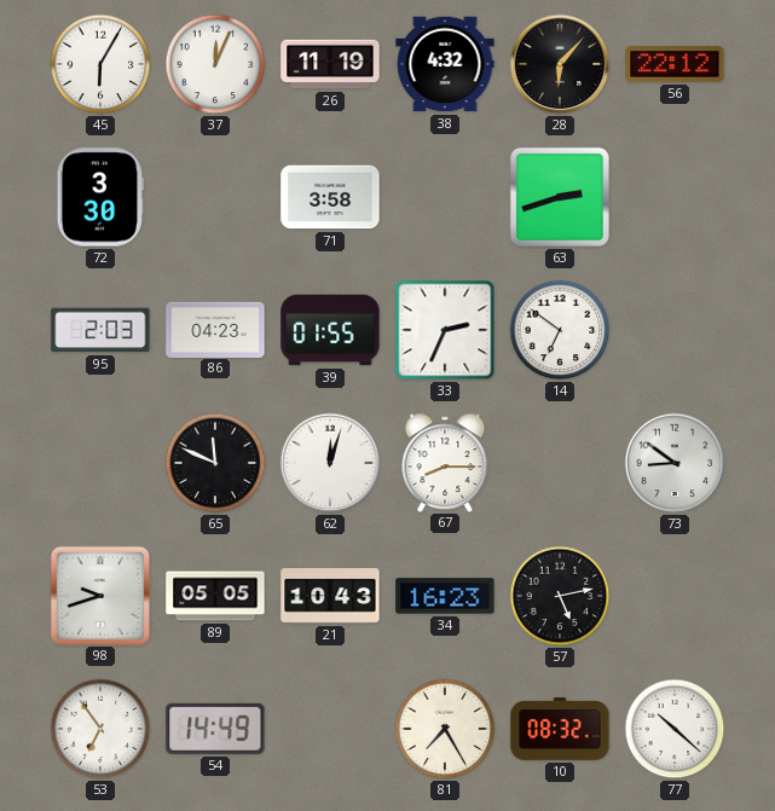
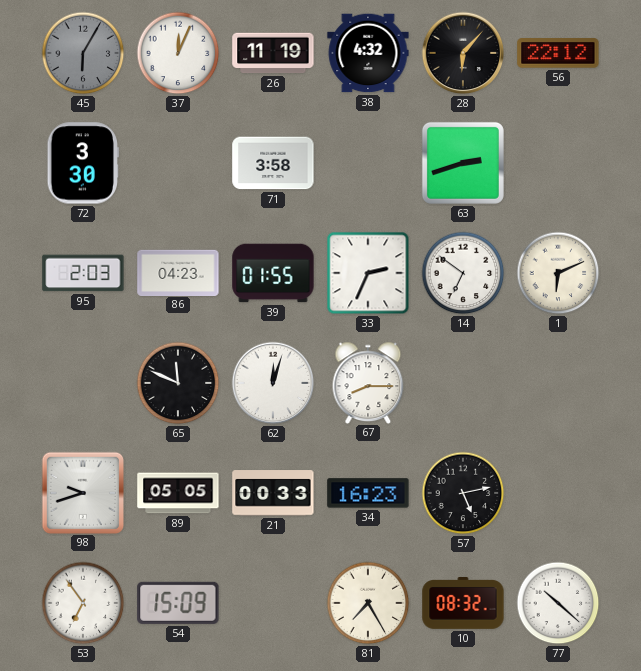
45 dial: white -> grey
1: none -> 6:11
73: 8:51 -> none
21: 10:43 -> 00:33
54: 14:49 -> 15:09
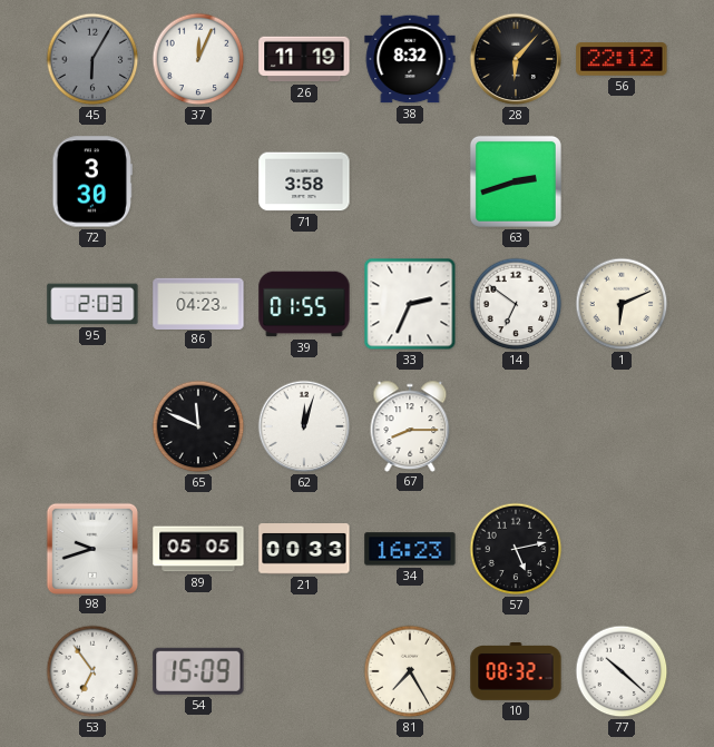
38: 4:32 -> 8:32
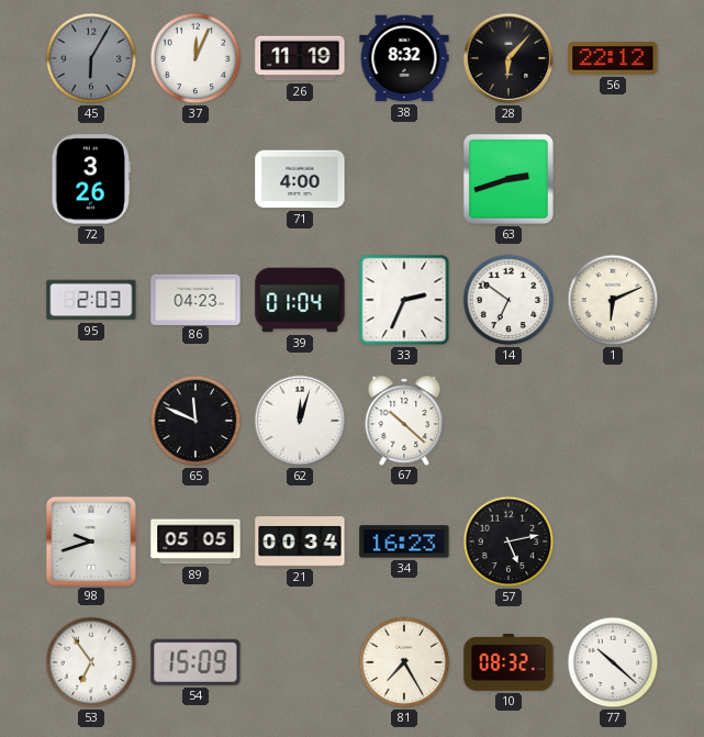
72: 3:30 -> 3:26
71: 3:58 -> 4:00
39: 01:55 -> 01:04
67: 8:15 -> 10:22
21: 00:33 -> 00:34
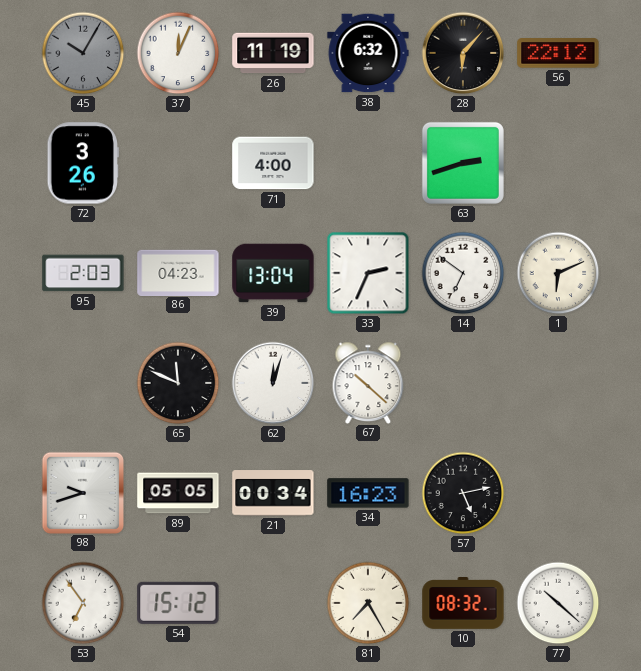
45: 6:05 -> 10:05
38: 8:32 -> 6:32
39: 01:04 -> 13:04
54: 15:09 -> 15:12
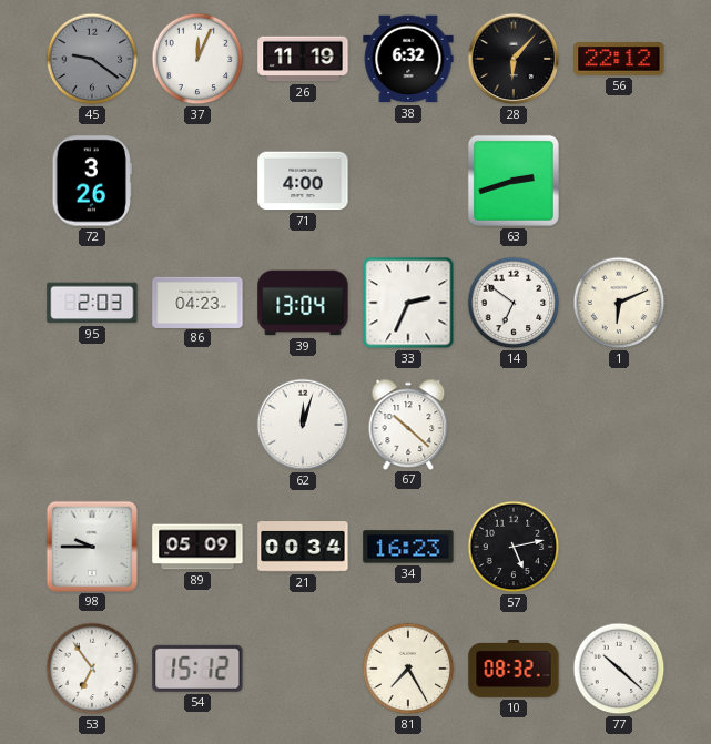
45: 10:05 -> 9:21
65: 11:49 -> none
98: 9:42 -> 9:45
89: 05:05 -> 05:09
